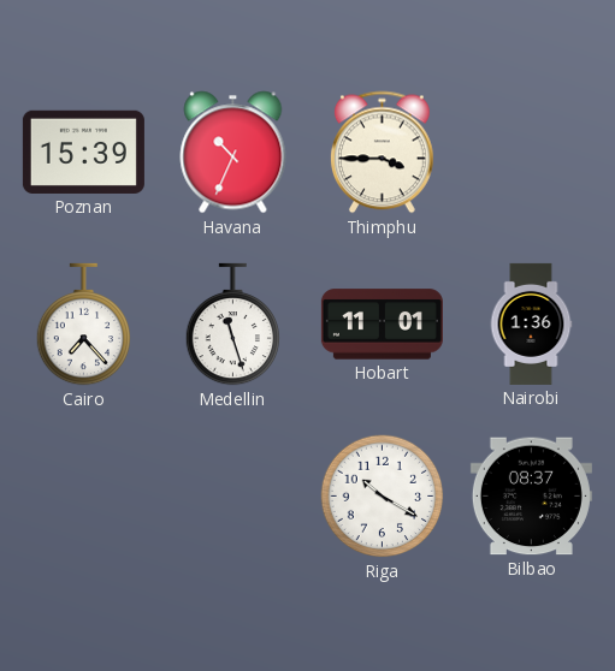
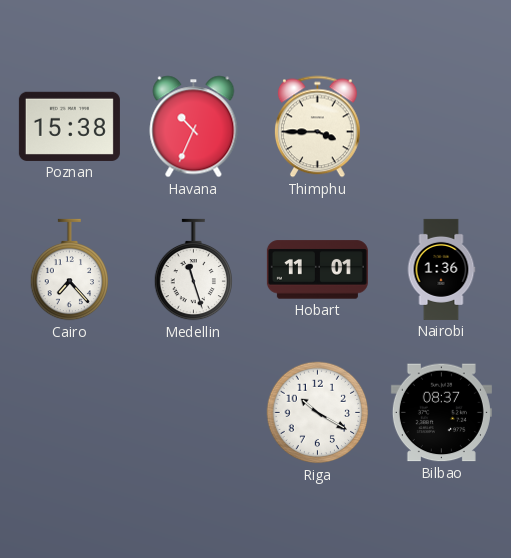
Poznan: 15:39 -> 15:38
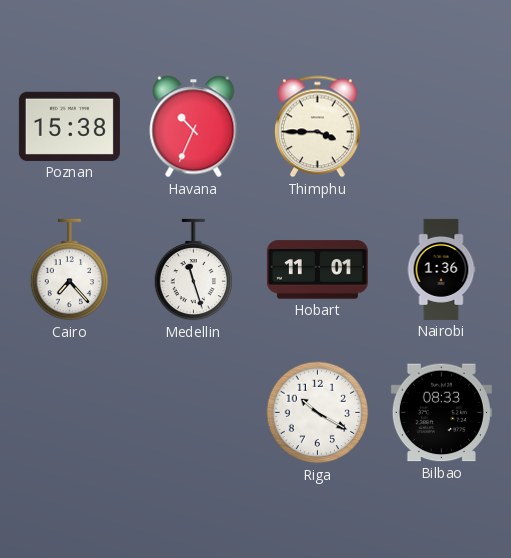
Bilbao: 08:37 -> 08:33
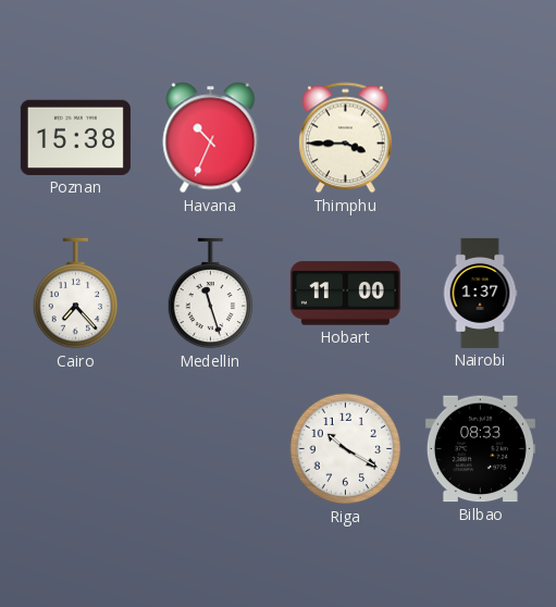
Hobart: 11:01 -> 11:00
Nairobi: 1:36 -> 1:37
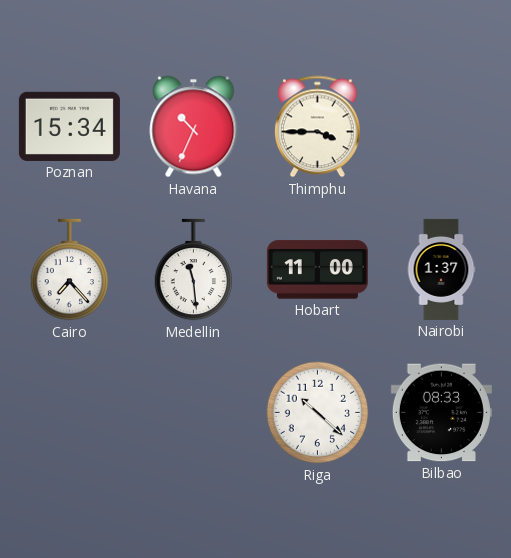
Poznan: 15:38 -> 15:34
Medellin: 11:27 -> 11:29
Riga: 10:20 -> 10:22
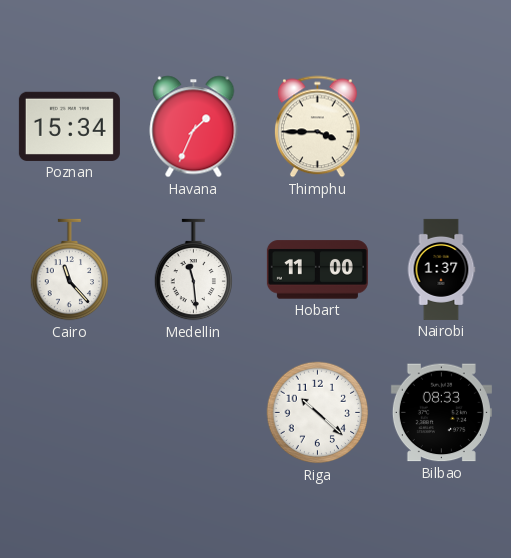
Havana: 10:34 -> 1:34
Cairo: 7:23 -> 11:23
